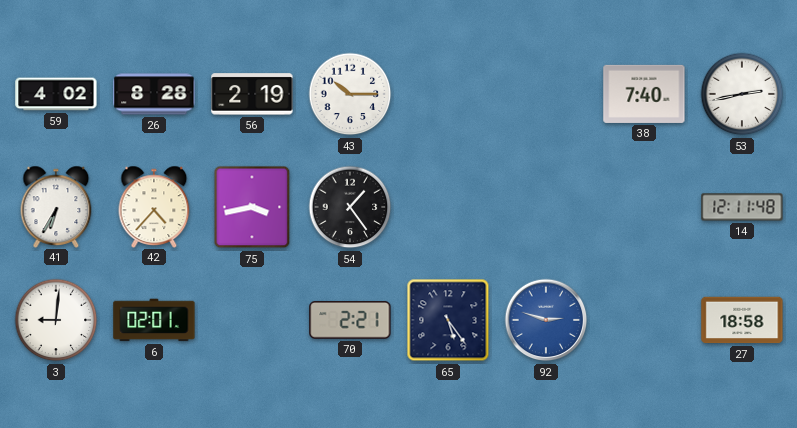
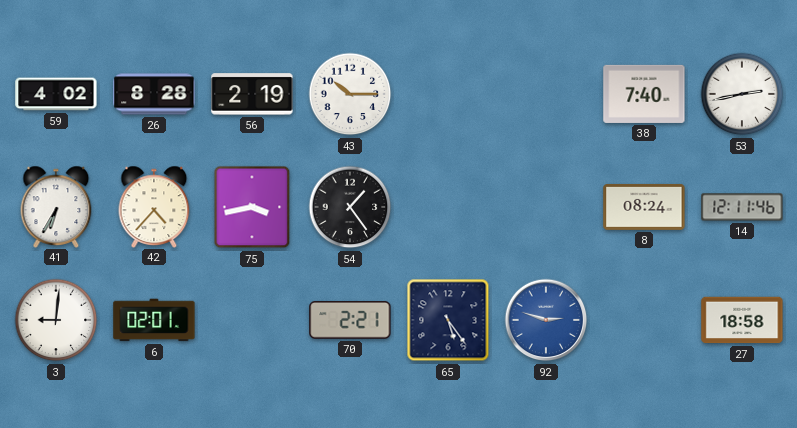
8: none -> 08:24
14: 12:11:48 -> 12:11:46
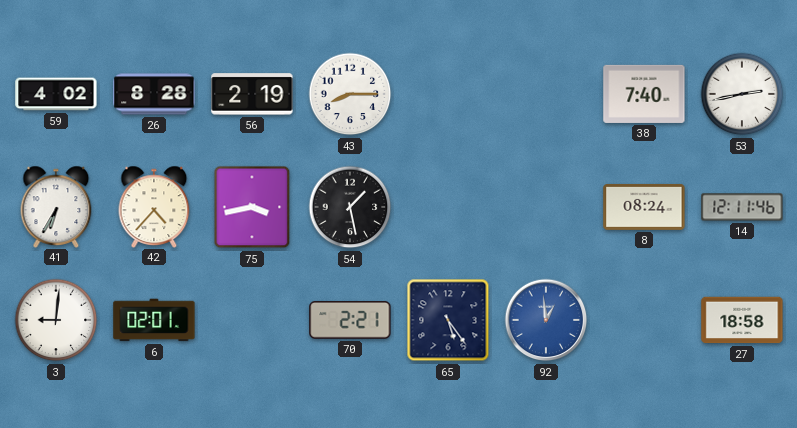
43: 10:15 -> 8:15
54: 1:24 -> 1:28
92: 2:48 -> 12:59
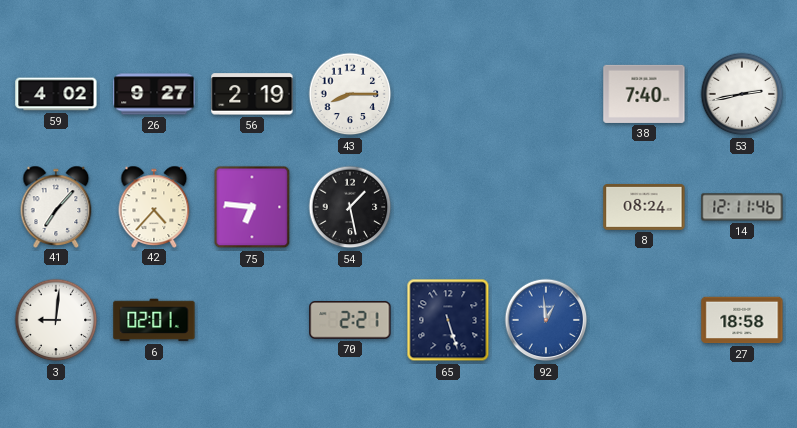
26: 8:28 -> 9:27
41: 6:35 -> 7:07
75: 3:43 -> 6:46
65: 5:24 -> 5:27
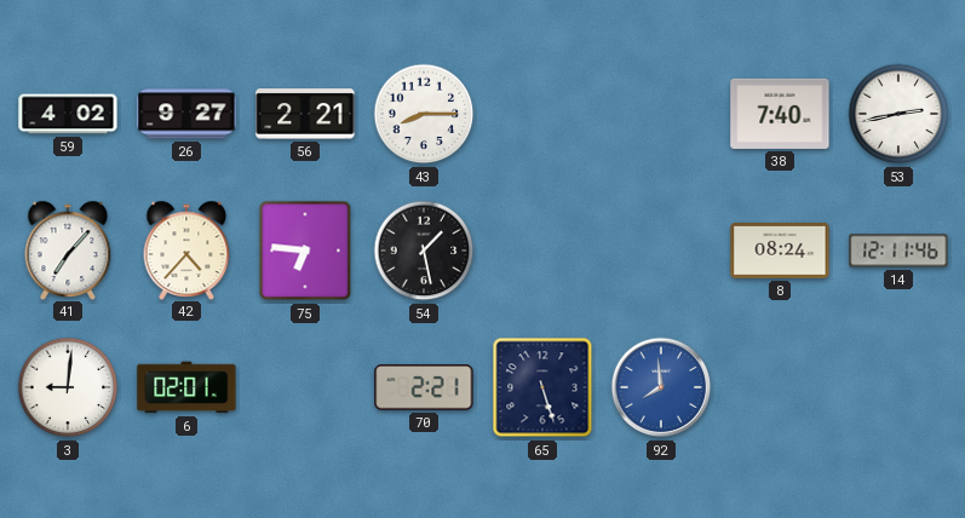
56: 2:19 -> 2:21
92: 12:59 -> 7:59
27: 18:58 -> none
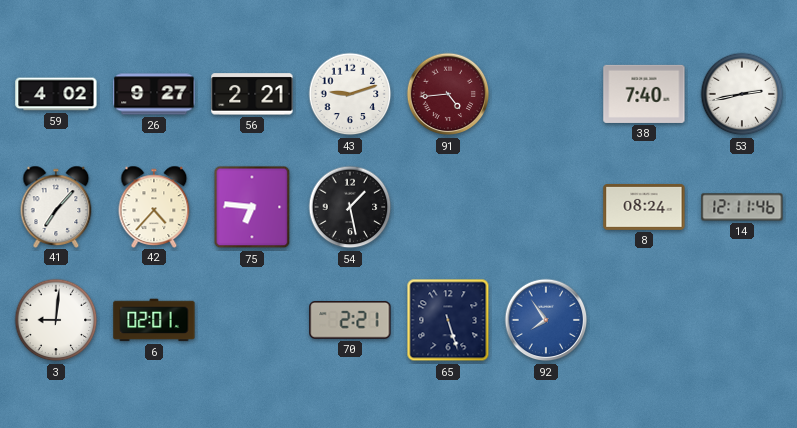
43: 8:15 -> 9:12
91: none -> 4:44
92: 7:59 -> 7:54
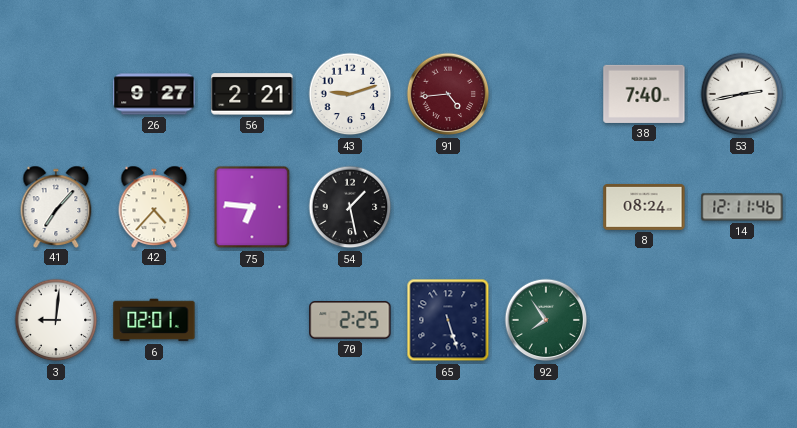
59: 4:02 -> none
70: 2:21 -> 2:25
92 dial: blue -> green
